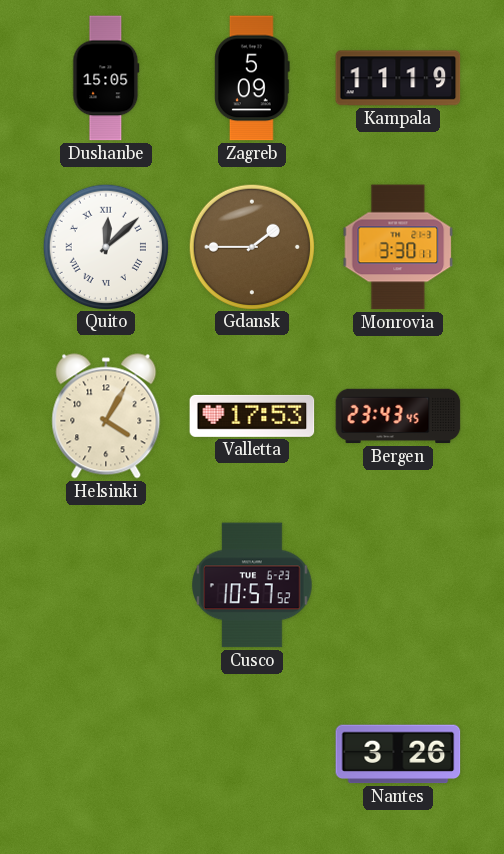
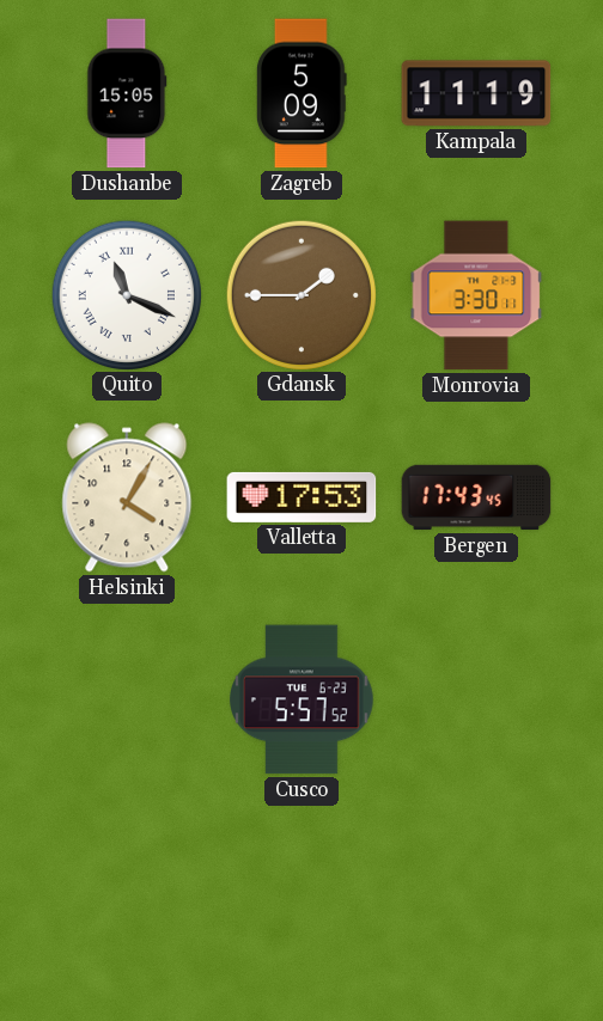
Quito: 12:08 -> 11:19
Bergen: 23:43 -> 17:43
Cusco: 10:57 -> 5:57
Nantes: 3:26 -> none
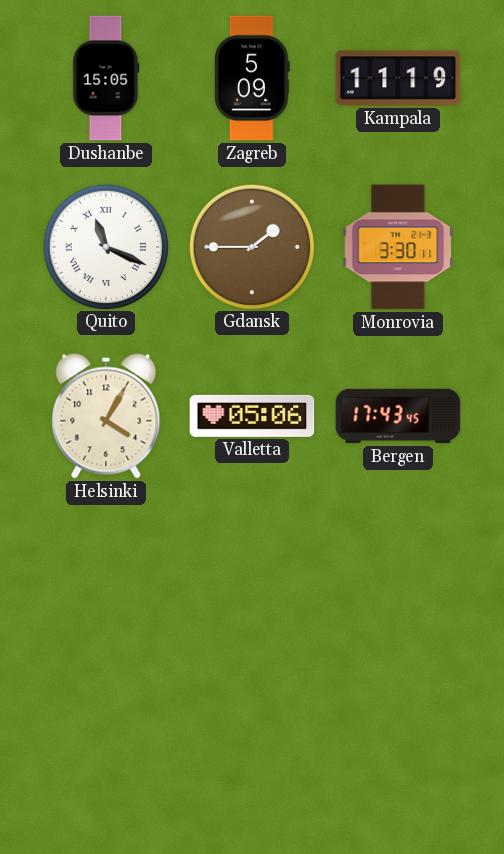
Valletta: 17:53 -> 05:06
Cusco: 5:57 -> none
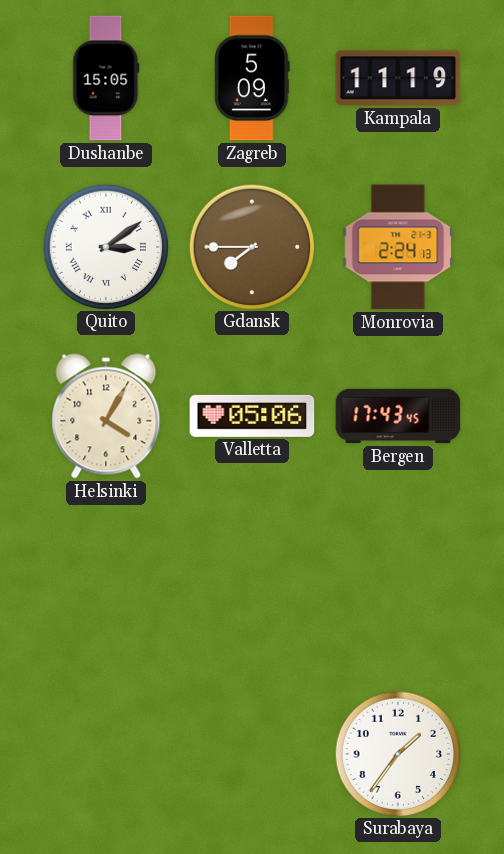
Quito: 11:19 -> 3:09
Gdansk: 1:45 -> 7:45
Monrovia: 3:30 -> 2:24
Surabaya: none -> 1:36
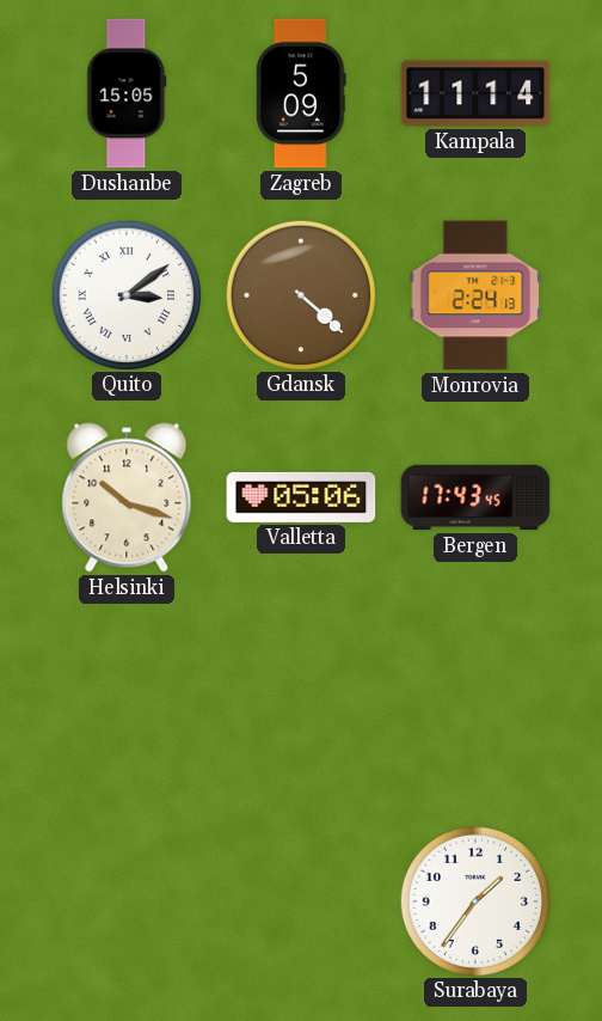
Kampala: 11:19 -> 11:14
Gdansk: 7:45 -> 4:22
Helsinki: 4:05 -> 10:18
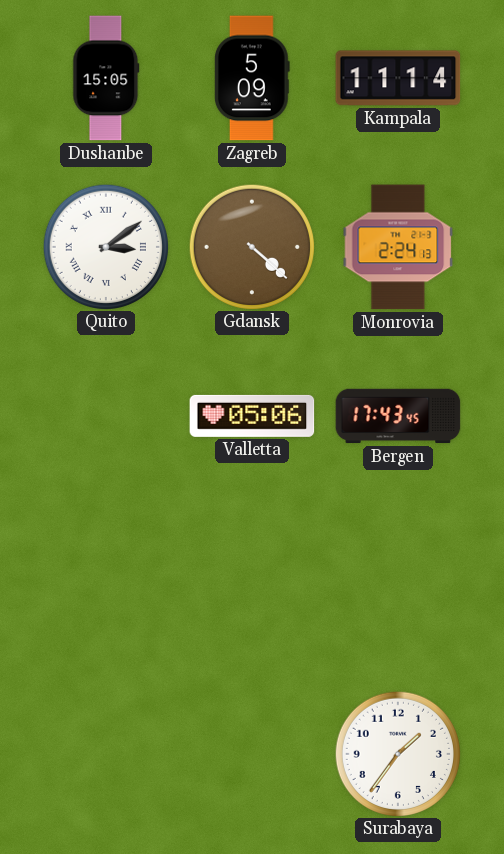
Helsinki: 10:18 -> none
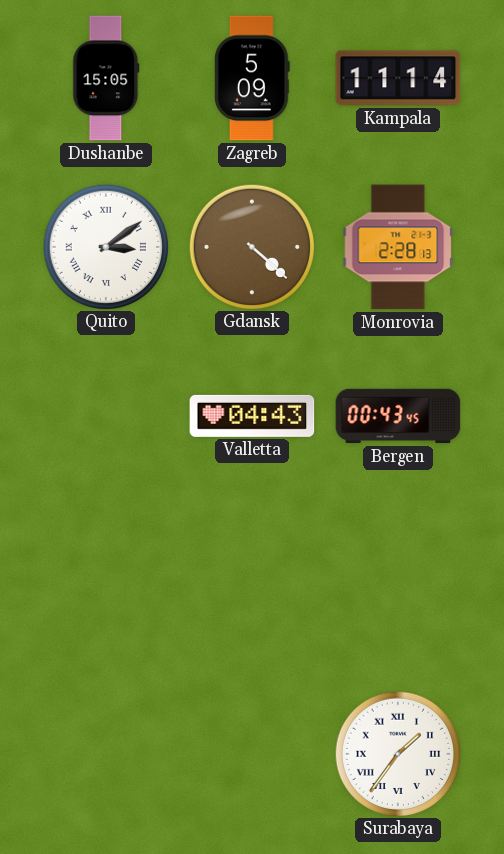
Monrovia: 2:24 -> 2:28
Valletta: 05:06 -> 04:43
Bergen: 17:43 -> 00:43
Surabaya numerals: Arabic -> Roman
